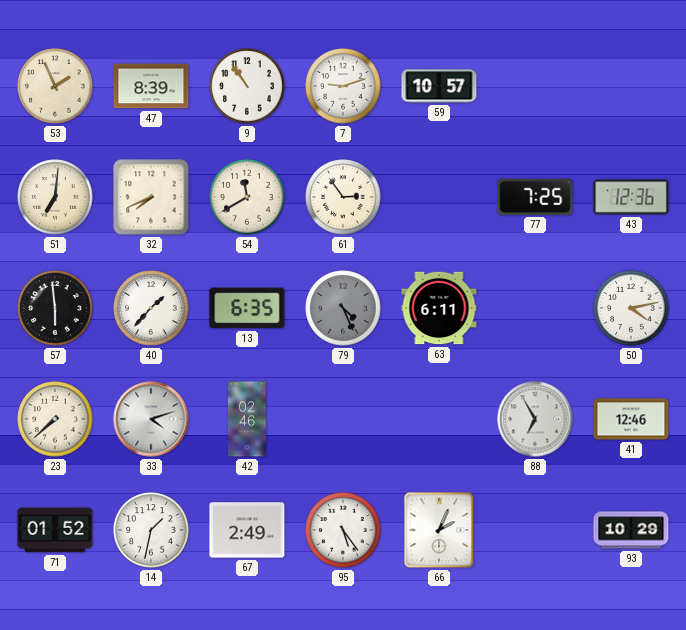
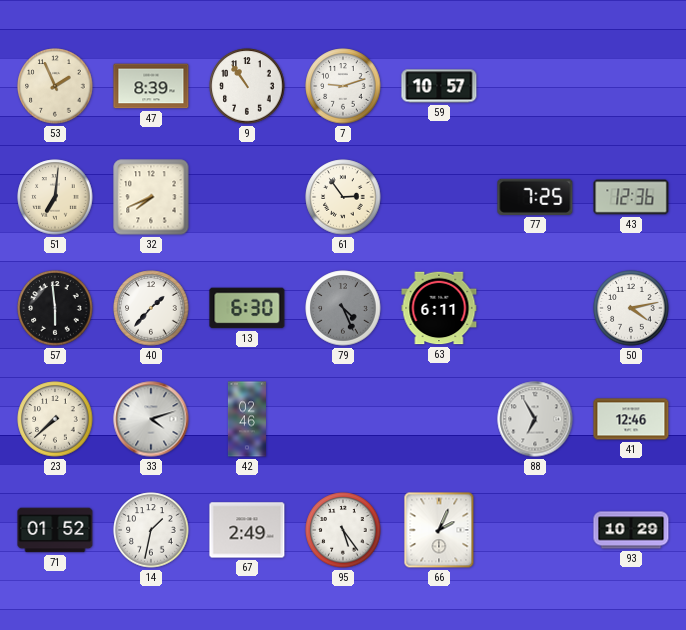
54: 11:40 -> none
13: 6:35 -> 6:30
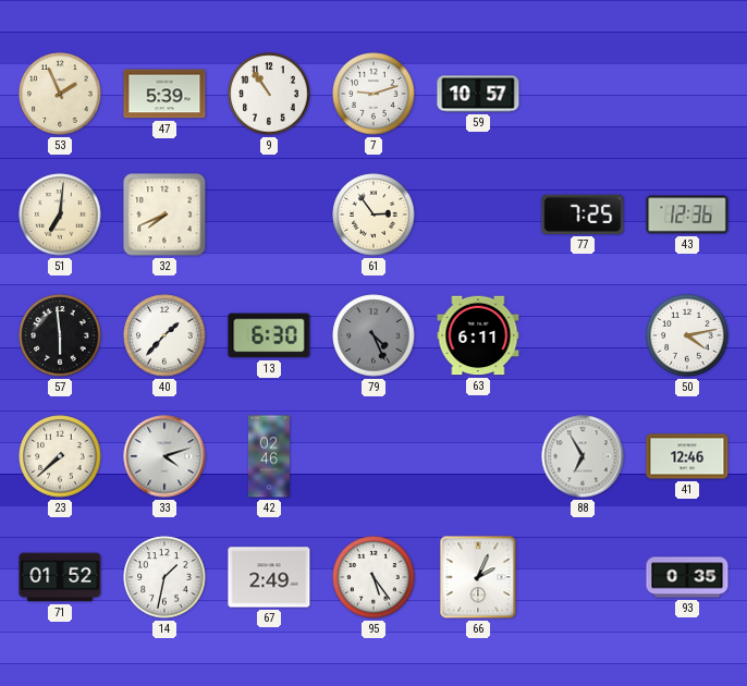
47: 8:39 -> 5:39
93: 10:29 -> 0:35
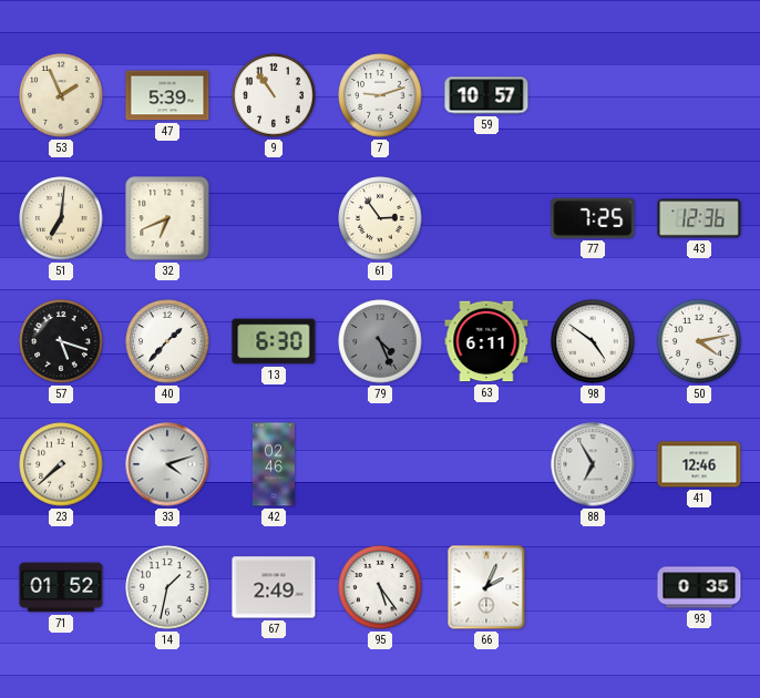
32: 7:41 -> 6:41
57: 5:59 -> 5:18
98: none -> 4:51
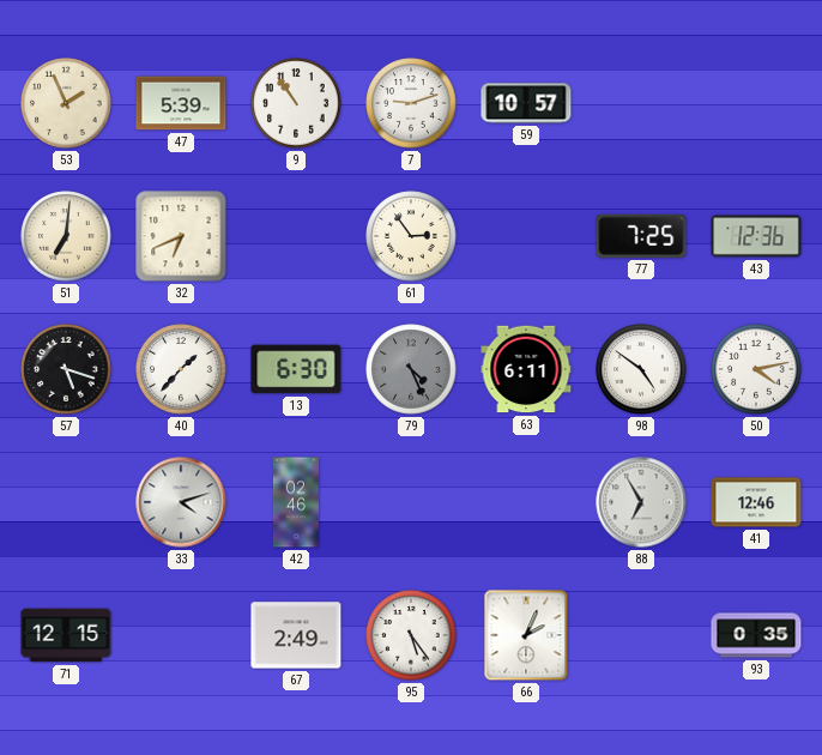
23: 7:38 -> none
71: 01:52 -> 12:15
14: 1:32 -> none
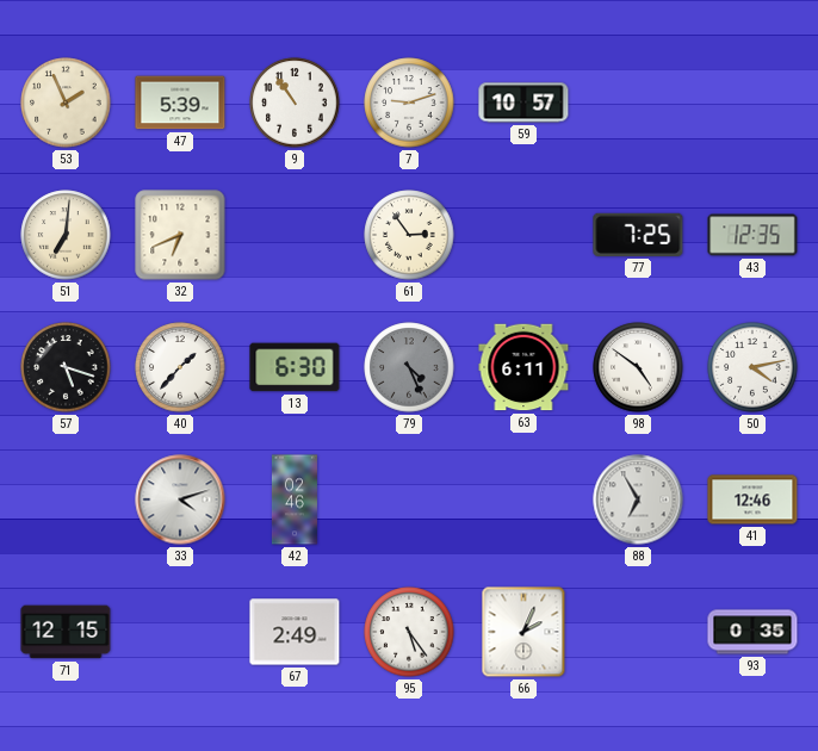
43: 12:36 -> 12:35
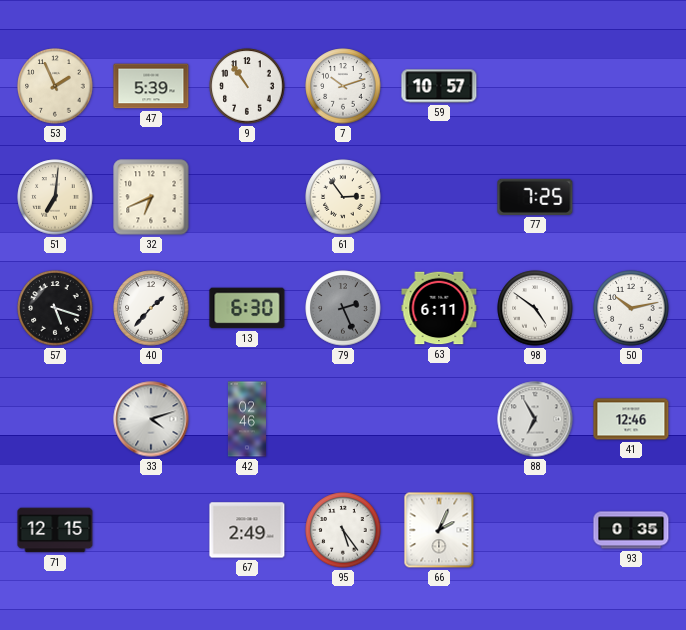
7: 9:12 -> 10:12
43: 12:35 -> none
79: 4:26 -> 2:26
50: 4:13 -> 10:13
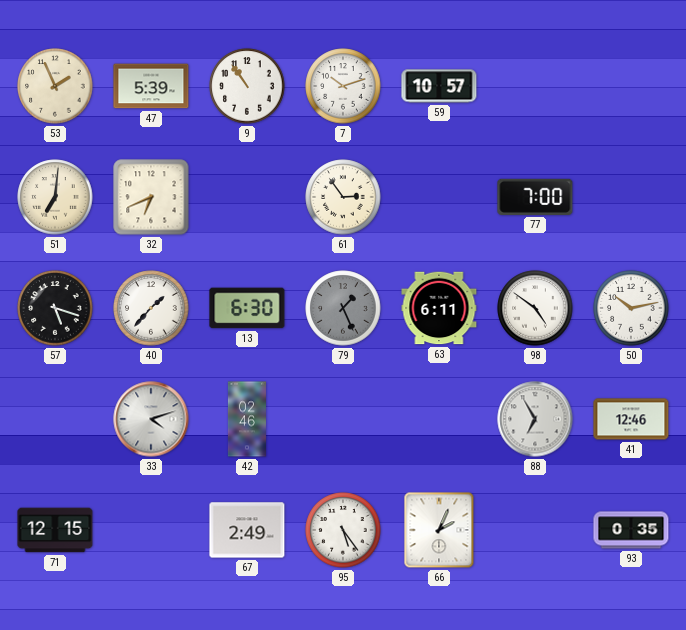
77: 7:25 -> 7:00
79: 2:26 -> 1:26
